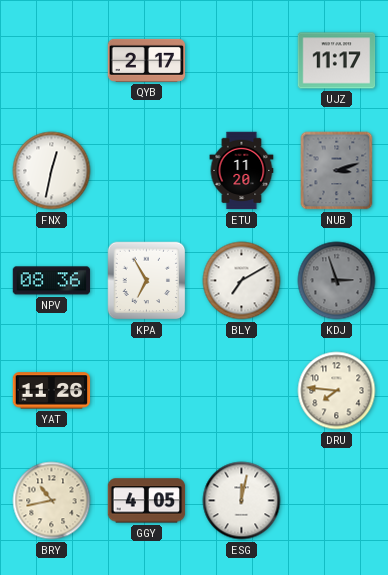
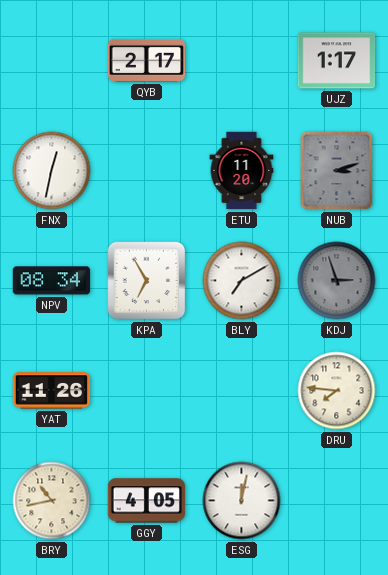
UJZ: 11:17 -> 1:17
NPV: 08:36 -> 08:34
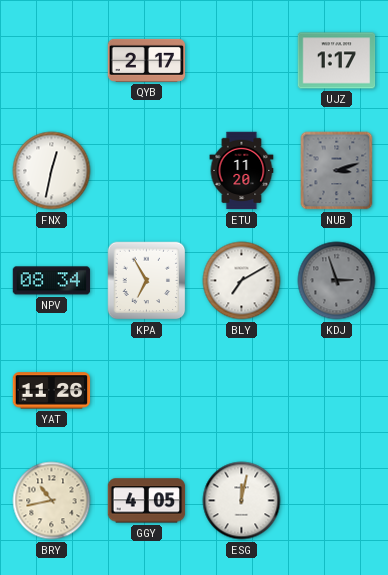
DRU: 7:46 -> none
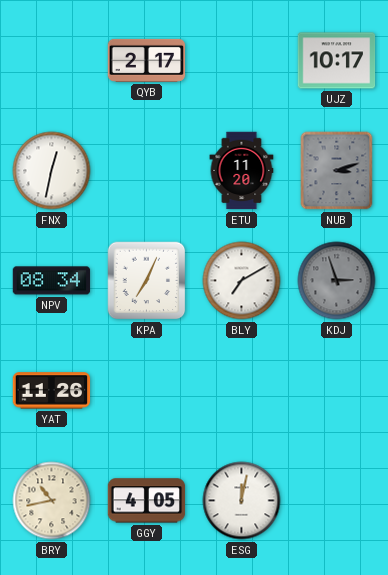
UJZ: 1:17 -> 10:17
KPA: 6:55 -> 7:04
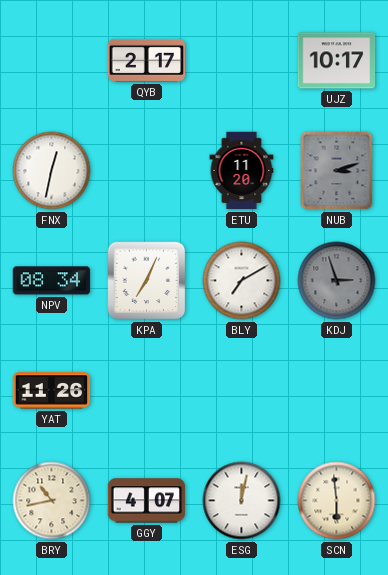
GGY: 4:05 -> 4:07
SCN: none -> 5:59
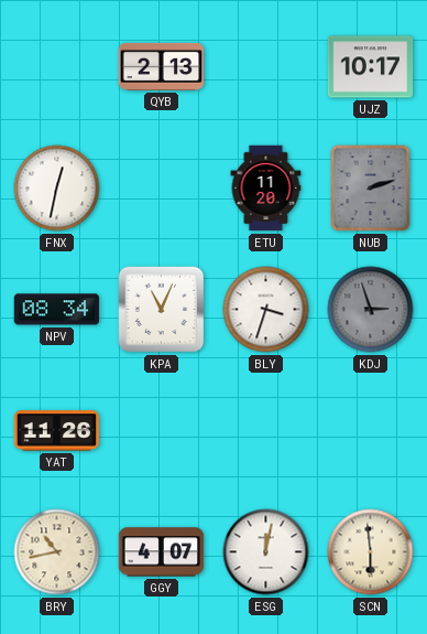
QYB: 2:17 -> 2:13
NUB: 3:12 -> 2:12
KPA: 7:04 -> 11:04
BLY: 7:10 -> 3:33
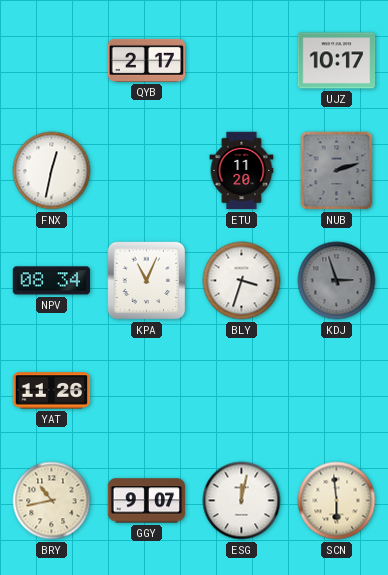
QYB: 2:13 -> 2:17
GGY: 4:07 -> 9:07
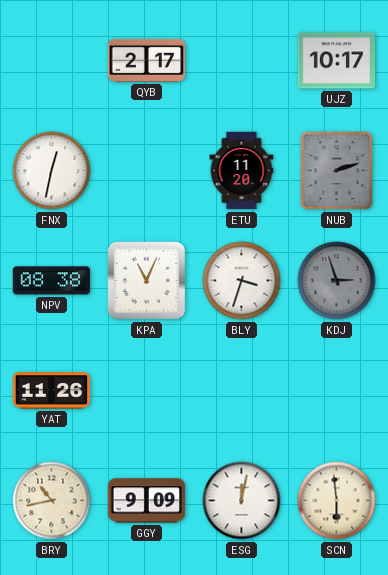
NPV: 08:34 -> 08:38
GGY: 9:07 -> 9:09
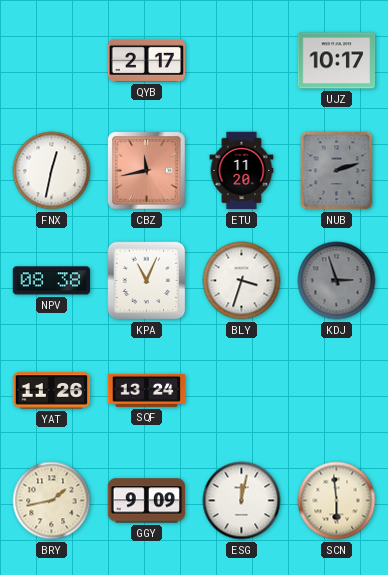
CBZ: none -> 11:43
SQF: none -> 13:24
BRY: 10:43 -> 1:43
